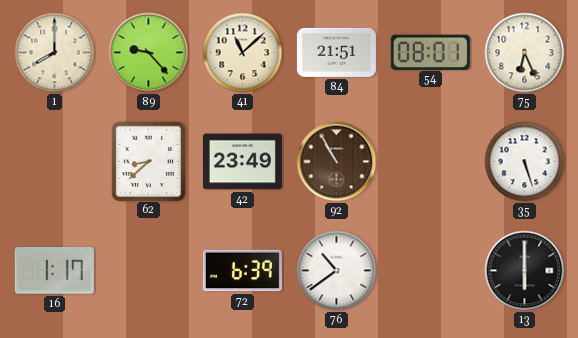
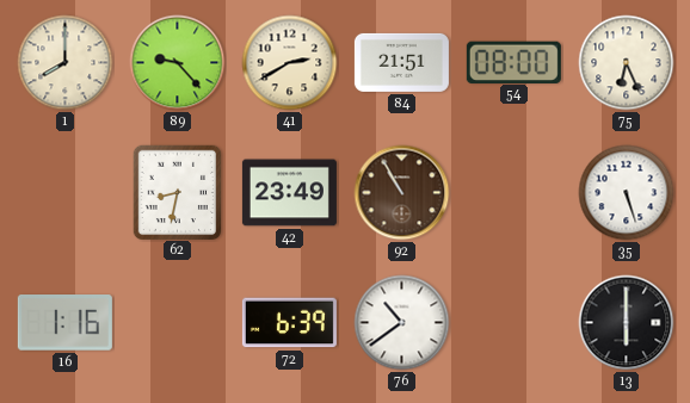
41: 11:08 -> 2:40
54: 08:01 -> 08:00
62: 8:38 -> 8:32
16: 1:17 -> 1:16
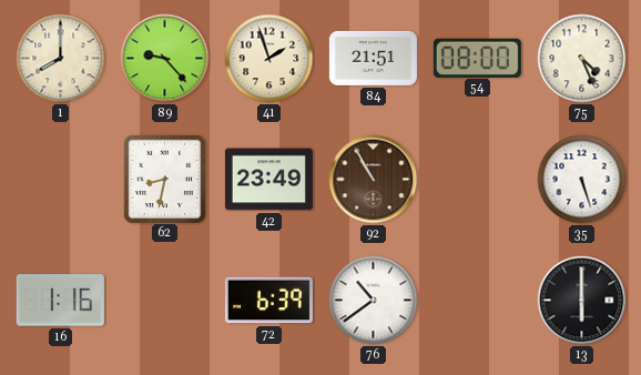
41: 2:40 -> 1:57
75: 6:26 -> 4:26
